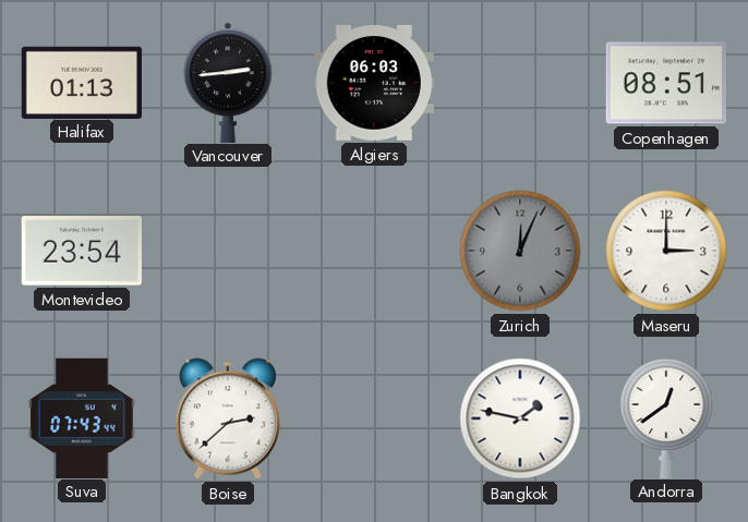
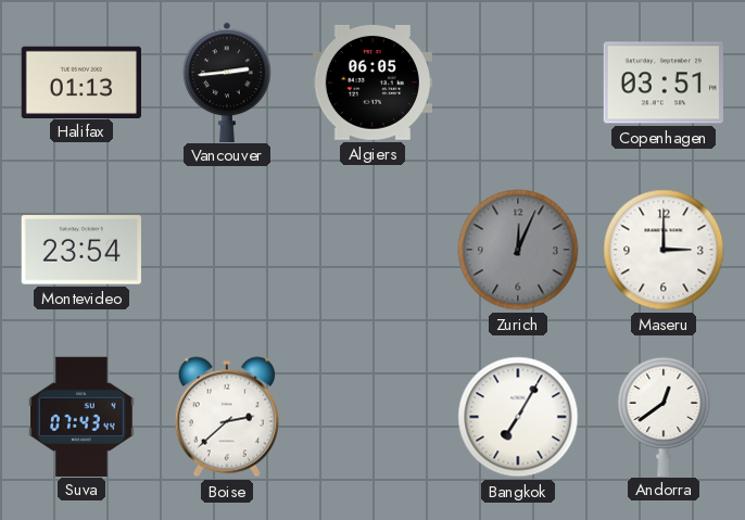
Algiers: 06:03 -> 06:05
Copenhagen: 08:51 -> 03:51
Bangkok: 1:47 -> 7:05
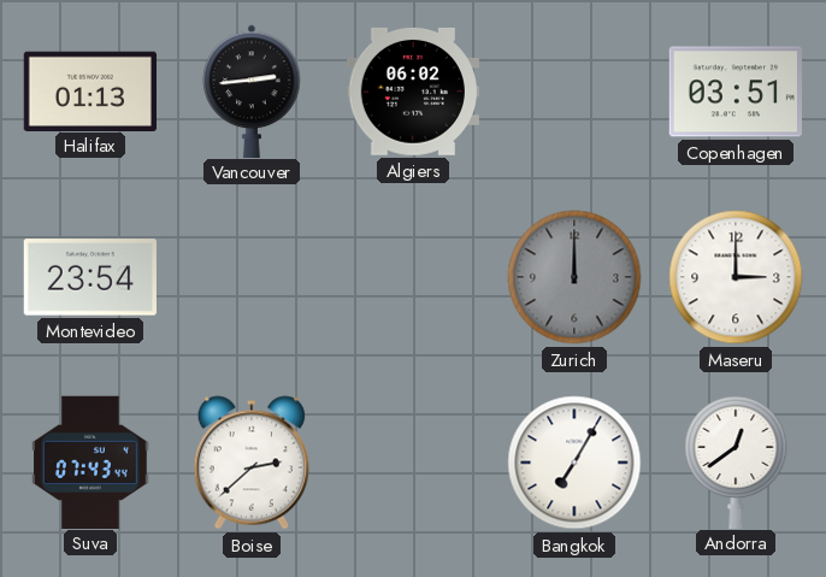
Algiers: 06:05 -> 06:02
Zurich: 12:04 -> 12:00
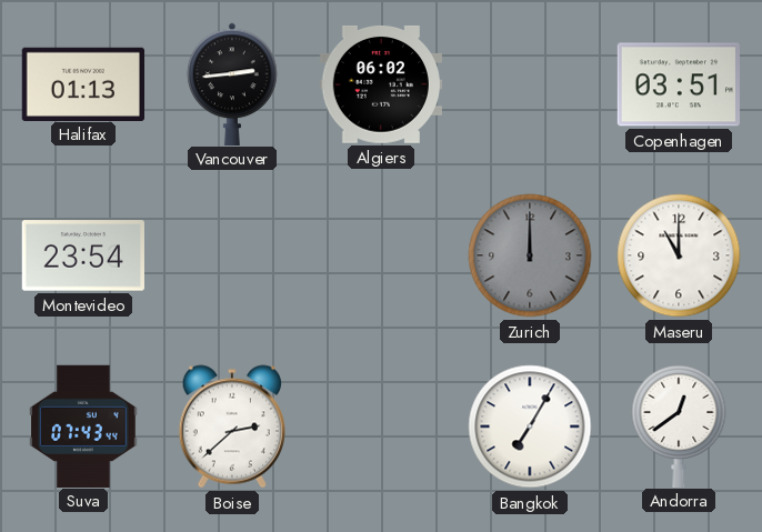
Maseru: 3:00 -> 11:00
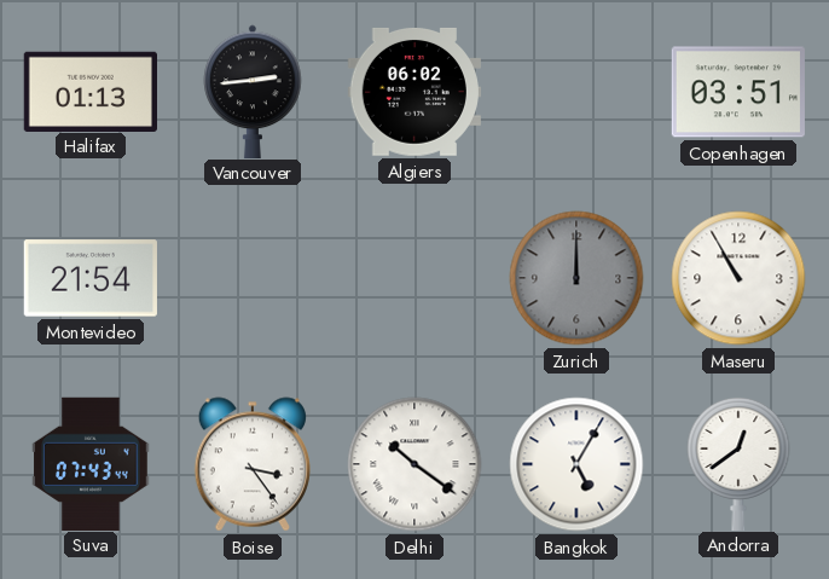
Montevideo: 23:54 -> 21:54
Maseru: 11:00 -> 10:55
Boise: 2:38 -> 3:24
Delhi: none -> 10:21
Bangkok: 7:05 -> 5:05
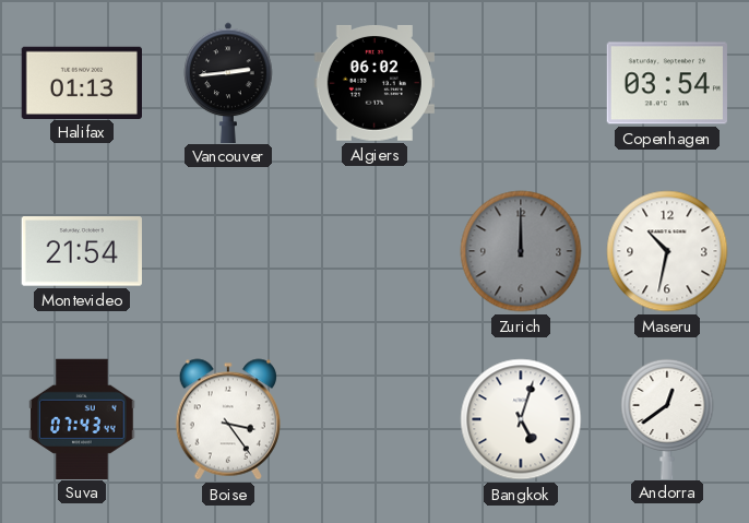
Copenhagen: 03:51 -> 03:54
Maseru: 10:55 -> 10:32
Delhi: 10:21 -> none
Bangkok: 5:05 -> 5:03
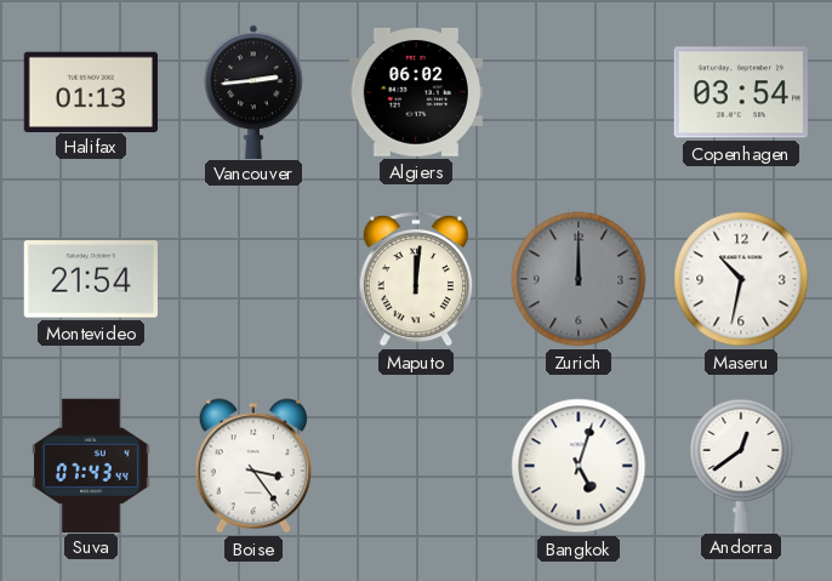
Maputo: none -> 12:01
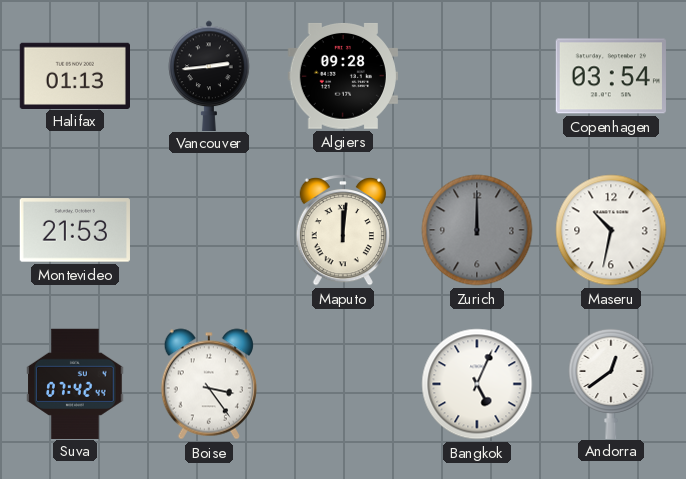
Algiers: 06:02 -> 09:28
Montevideo: 21:54 -> 21:53
Suva: 07:43 -> 07:42
Bangkok: 5:03 -> 5:04
